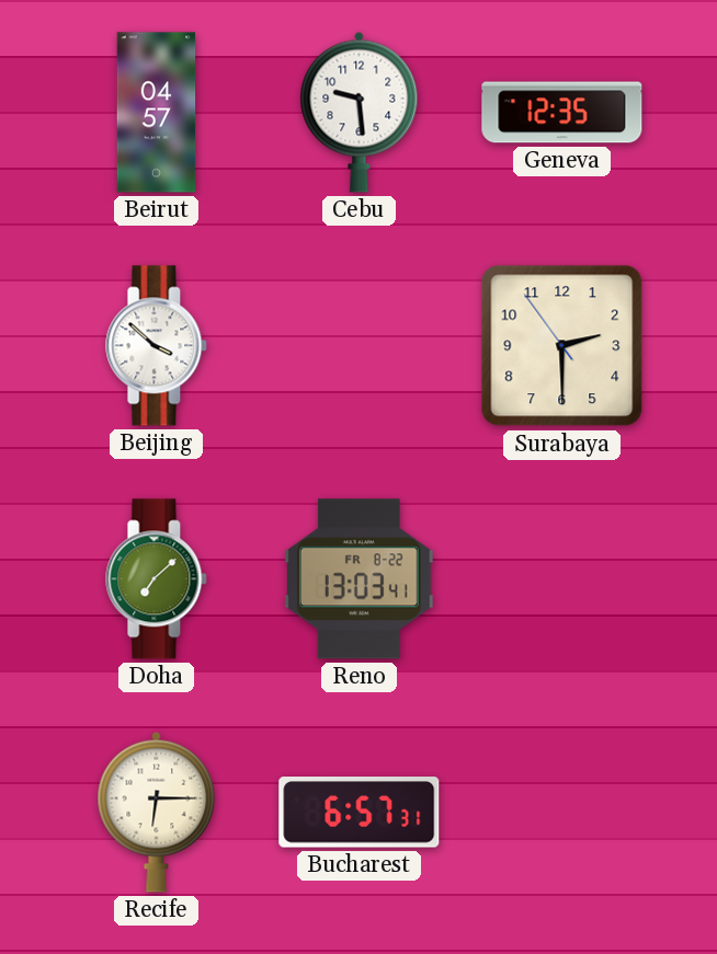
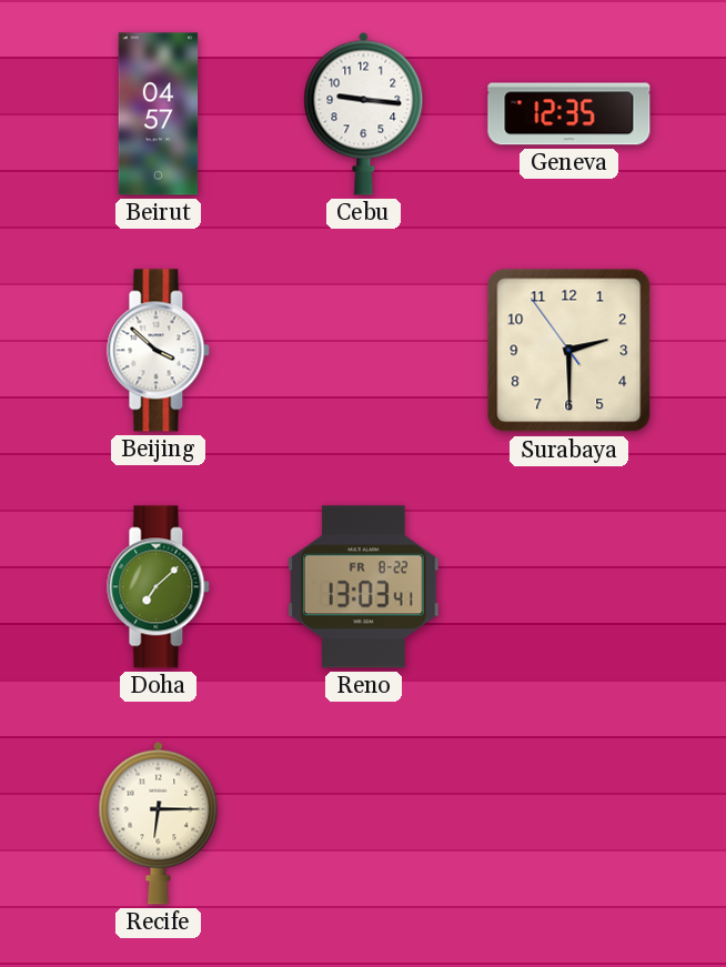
Cebu: 9:29 -> 9:16
Bucharest: 6:57 -> none
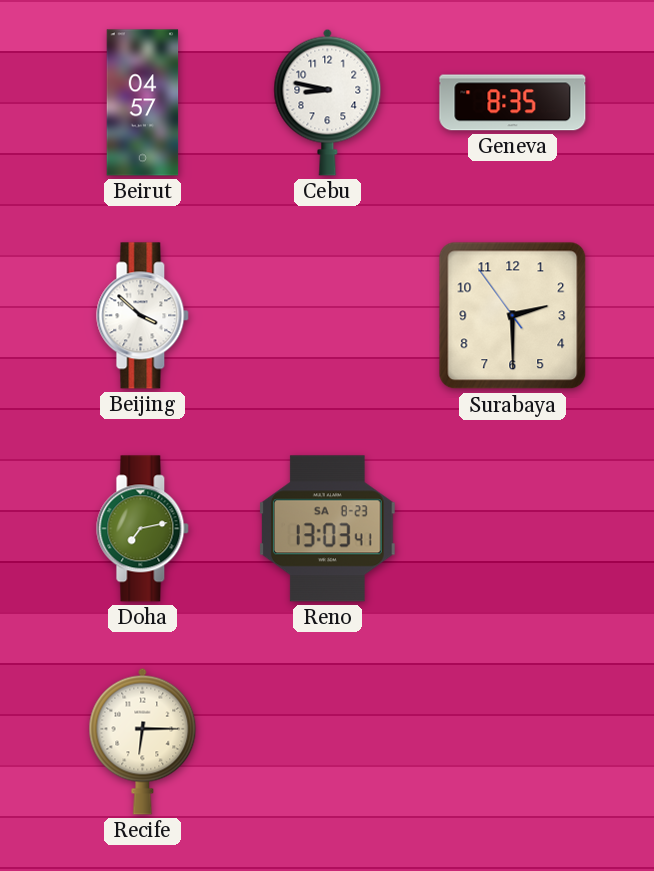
Cebu: 9:16 -> 8:47
Geneva: 12:35 -> 8:35
Doha: 7:08 -> 7:13
Reno date: FR 8-22 -> SA 8-23
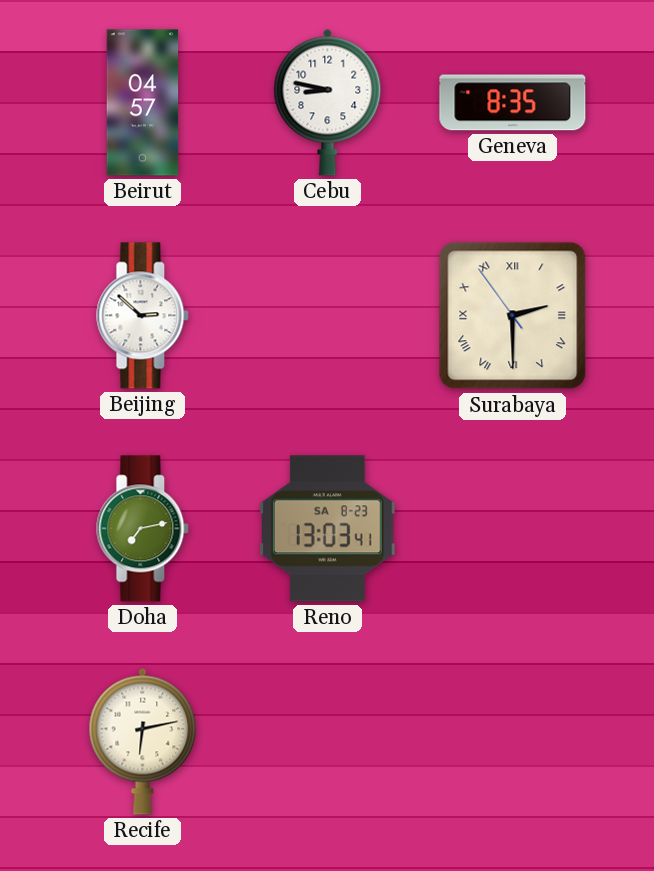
Beijing: 3:52 -> 2:52
Surabaya numerals: Arabic -> Roman
Recife: 6:15 -> 6:13
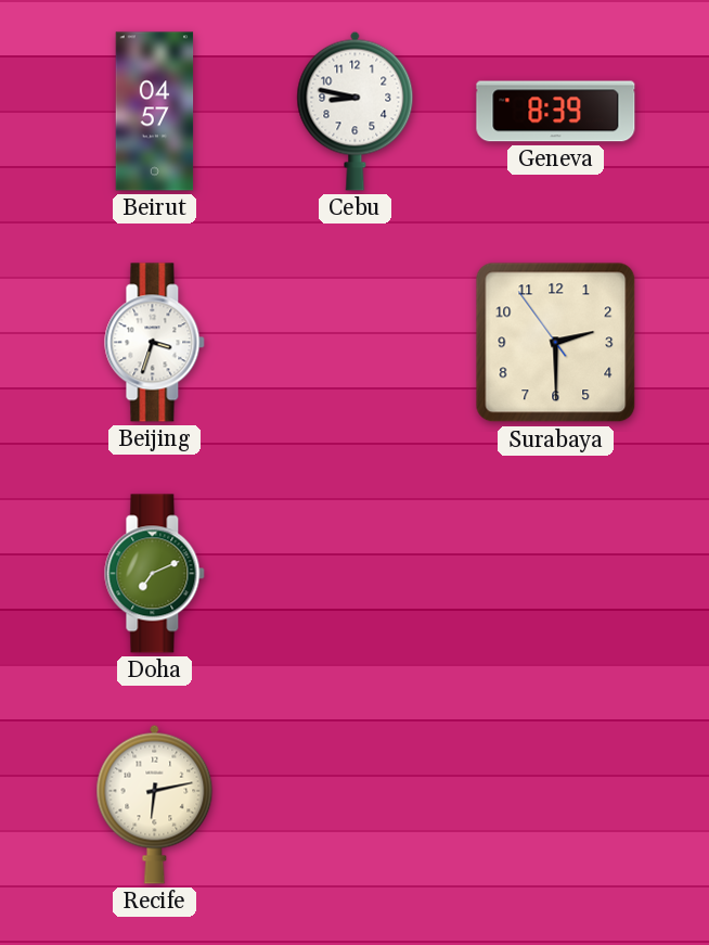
Geneva: 8:35 -> 8:39
Beijing: 2:52 -> 3:33
Surabaya numerals: Roman -> Arabic
Doha: 7:13 -> 7:11
Reno: 13:03 -> none
